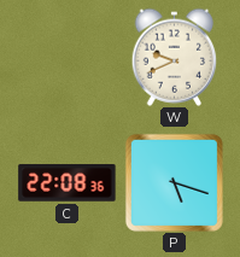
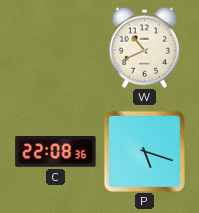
W: 9:41 -> 10:41
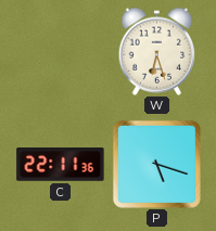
W: 10:41 -> 6:27
C: 22:08 -> 22:11
